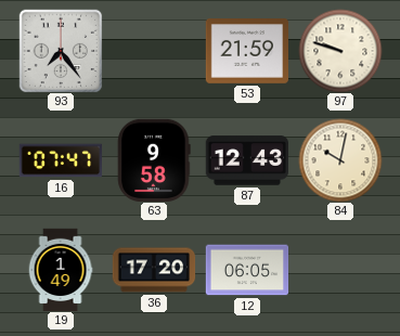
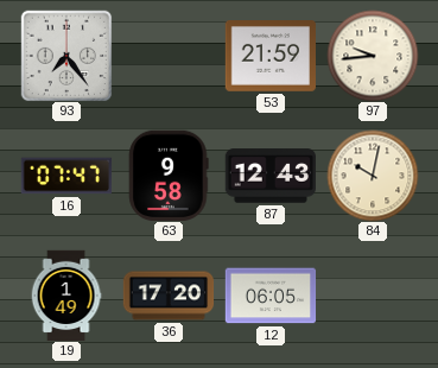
97: 9:48 -> 9:44
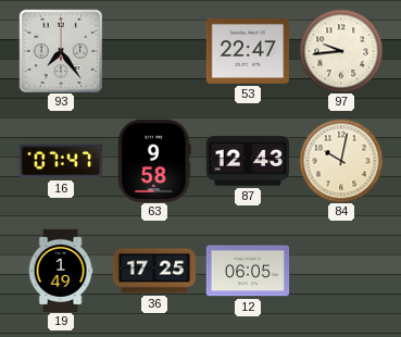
53: 21:59 -> 22:47
36: 17:20 -> 17:25
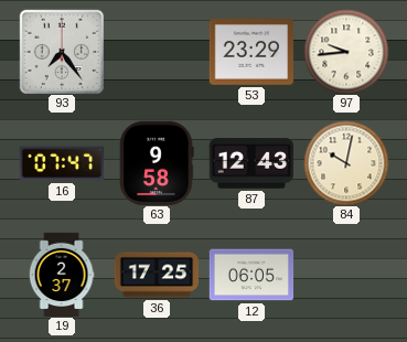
53: 22:47 -> 23:29
19: 1:49 -> 2:37
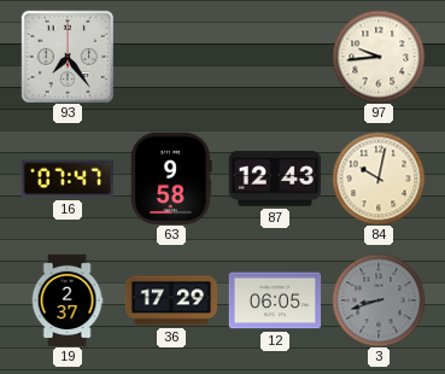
53: 23:29 -> none
36: 17:25 -> 17:29
3: none -> 8:42
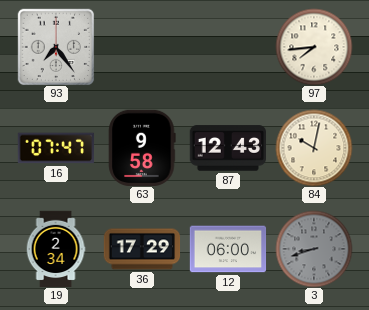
97: 9:44 -> 7:44
19: 2:37 -> 2:34
12: 06:05 -> 06:00
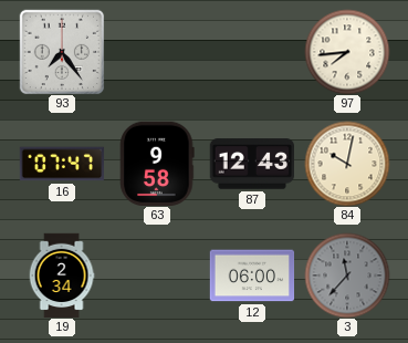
36: 17:29 -> none
3: 8:42 -> 11:37
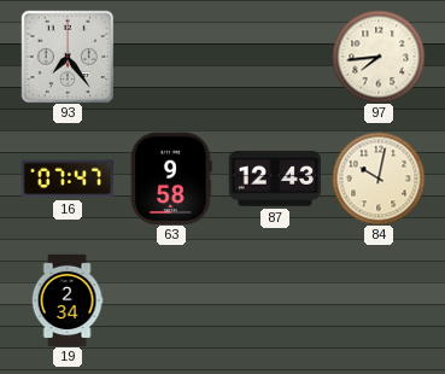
12: 06:00 -> none
3: 11:37 -> none
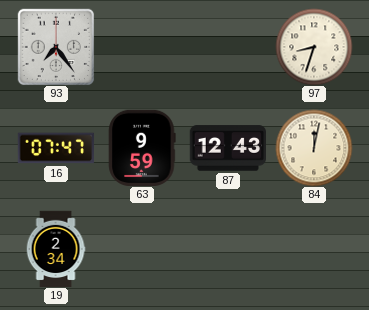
97: 7:44 -> 8:33
63: 9:58 -> 9:59
84: 10:02 -> 12:02
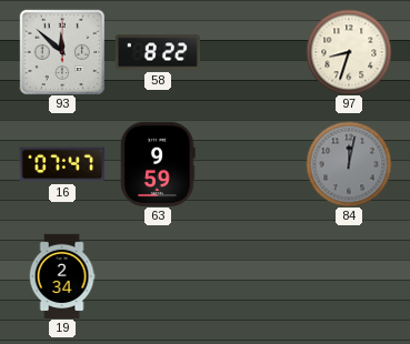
93: 7:24 -> 11:52
58: none -> 8:22
87: 12:43 -> none
84 dial: cream -> grey
